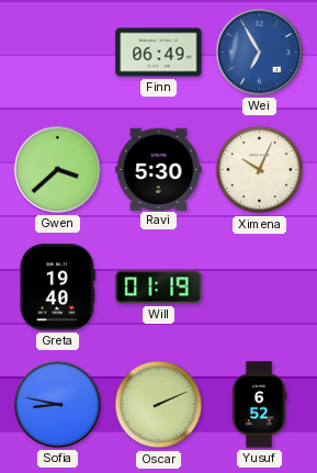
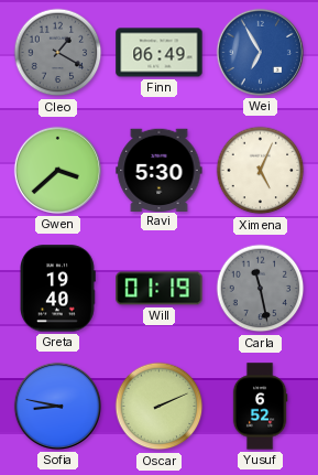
Cleo: none -> 1:20
Ximena: 10:04 -> 5:04
Carla: none -> 11:28
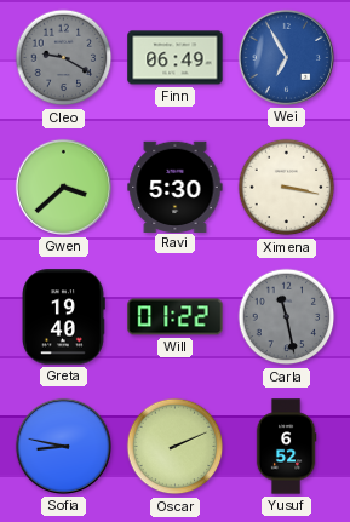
Cleo: 1:20 -> 9:20
Ximena: 5:04 -> 3:17
Will: 01:19 -> 01:22
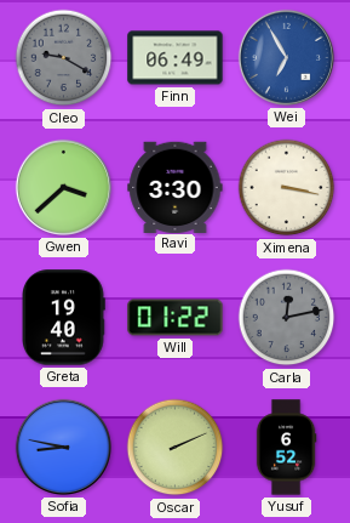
Ravi: 5:30 -> 3:30
Carla: 11:28 -> 12:13
